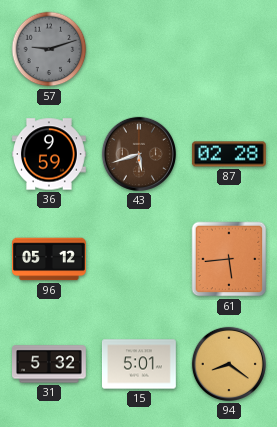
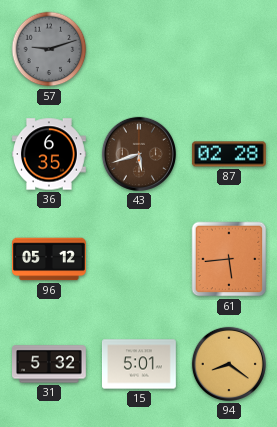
36: 9:59 -> 6:35
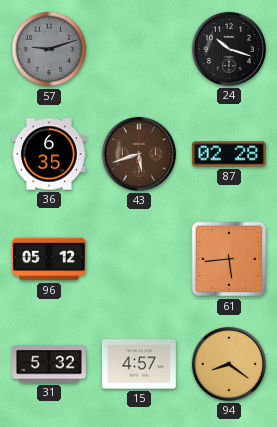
24: none -> 10:18
15: 5:01 -> 4:57
